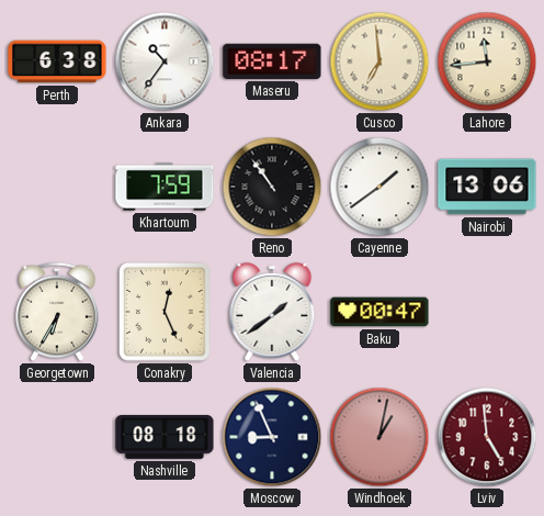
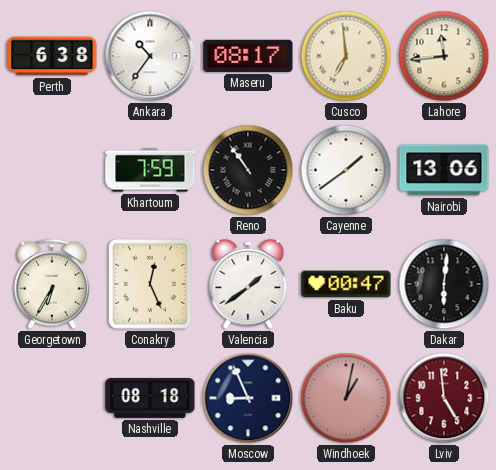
Dakar: none -> 6:01
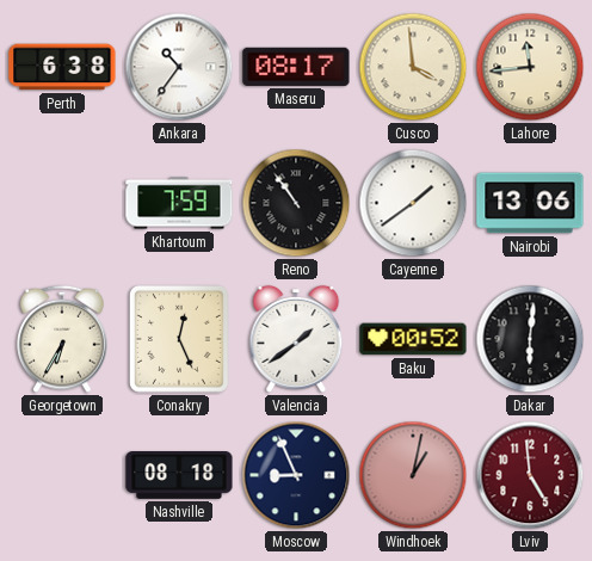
Cusco: 6:59 -> 3:59
Baku: 00:47 -> 00:52
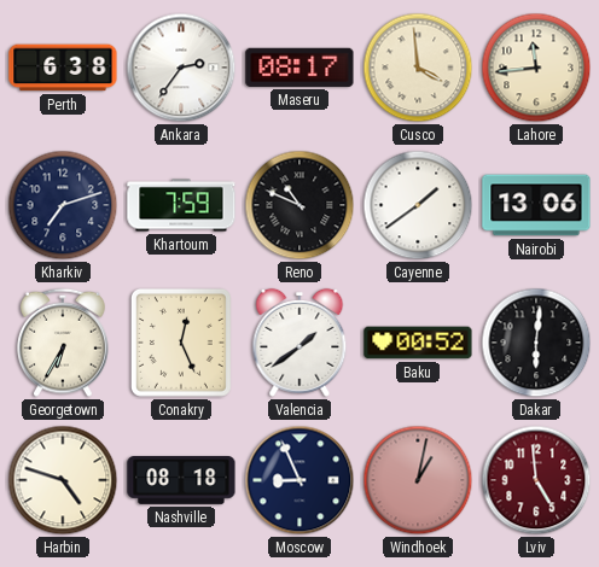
Ankara: 10:36 -> 2:36
Kharkiv: none -> 7:12
Reno: 10:54 -> 10:49
Harbin: none -> 4:48
